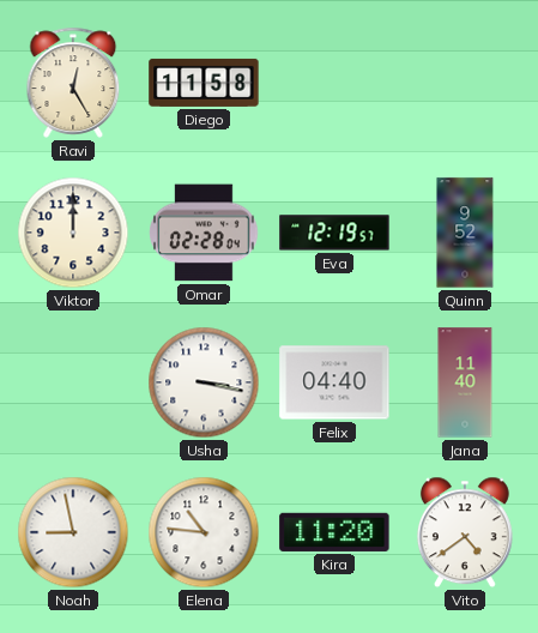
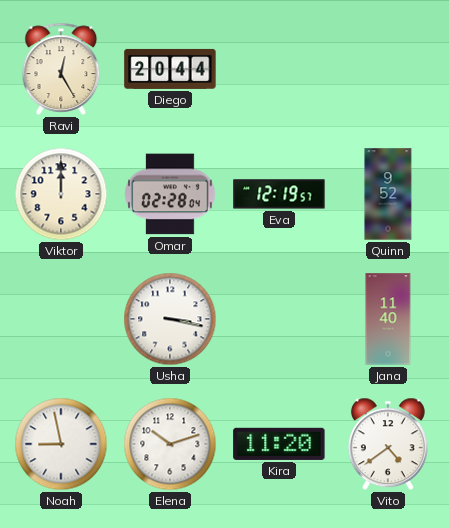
Diego: 11:58 -> 20:44
Felix: 04:40 -> none
Elena: 10:46 -> 10:12
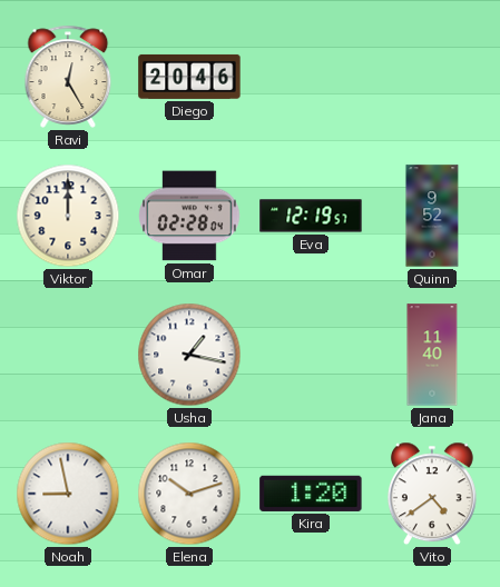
Diego: 20:44 -> 20:46
Usha: 3:17 -> 1:17
Kira: 11:20 -> 1:20
